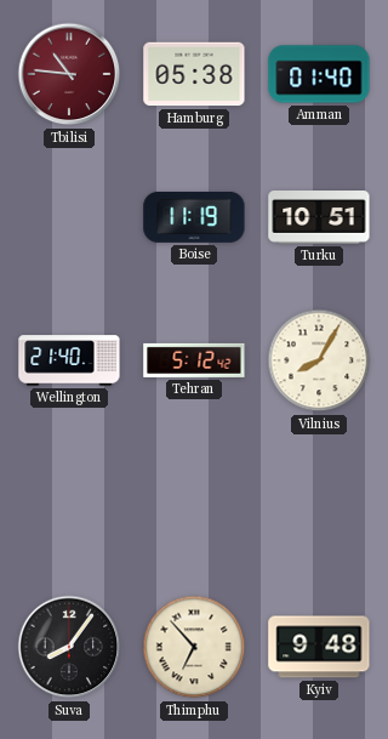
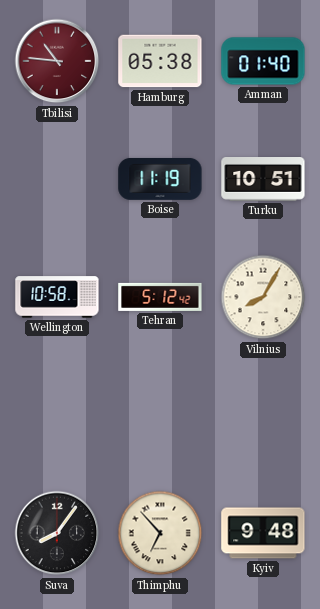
Wellington: 21:40 -> 10:58
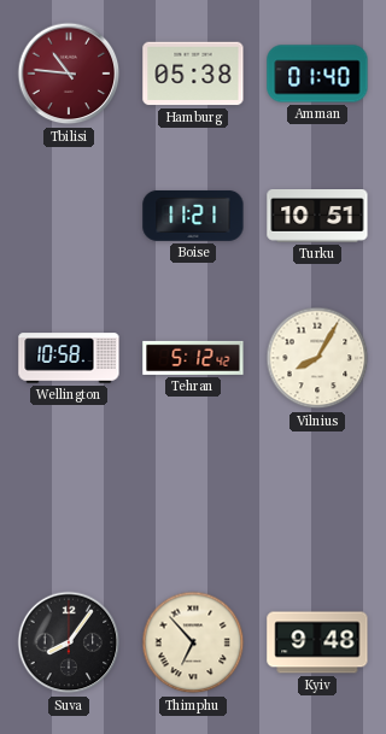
Boise: 11:19 -> 11:21
